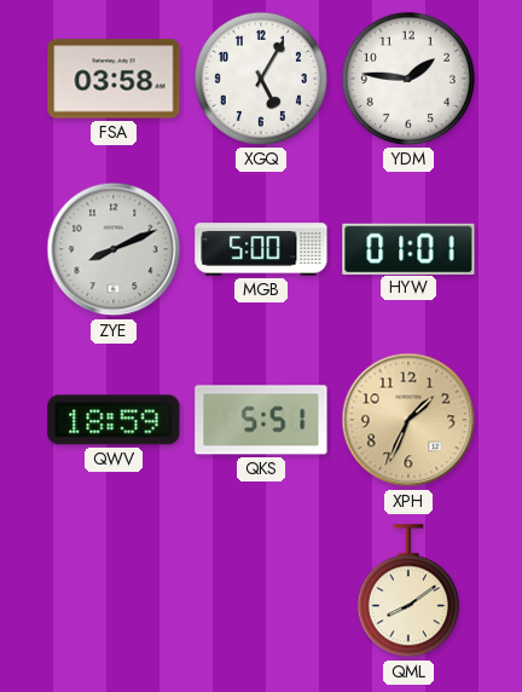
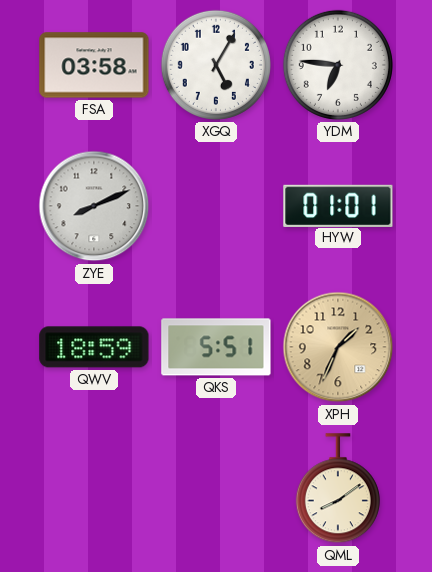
YDM: 1:46 -> 6:46
MGB: 5:00 -> none
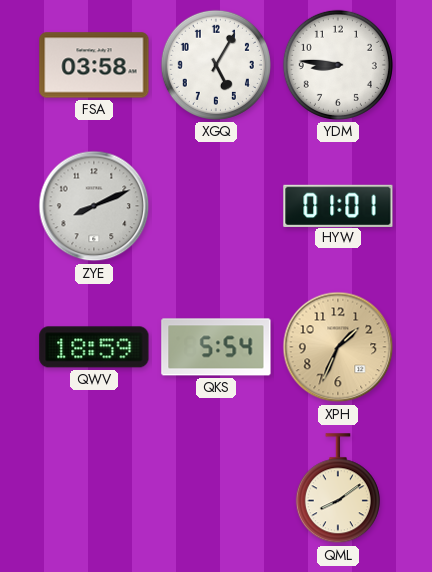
YDM: 6:46 -> 8:46
QKS: 5:51 -> 5:54
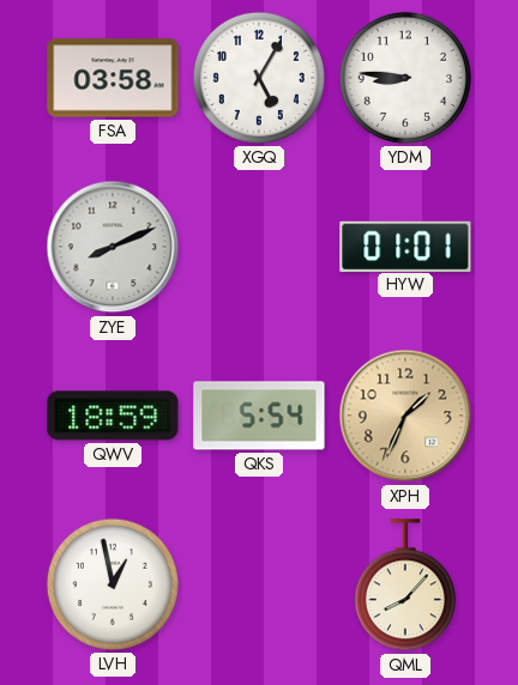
LVH: none -> 12:58
QML: 8:09 -> 8:07
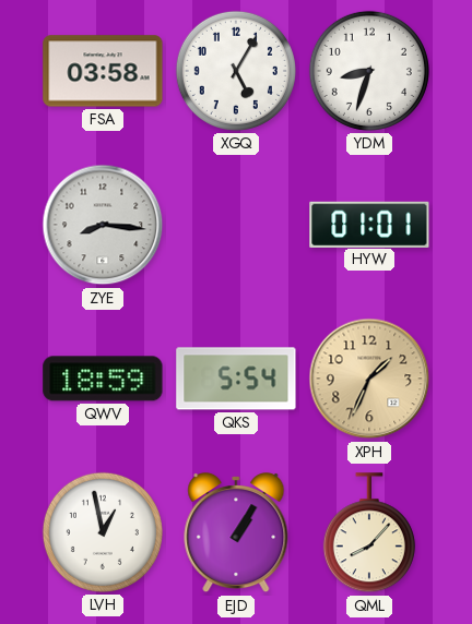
YDM: 8:46 -> 8:33
ZYE: 8:11 -> 8:16
EJD: none -> 1:05
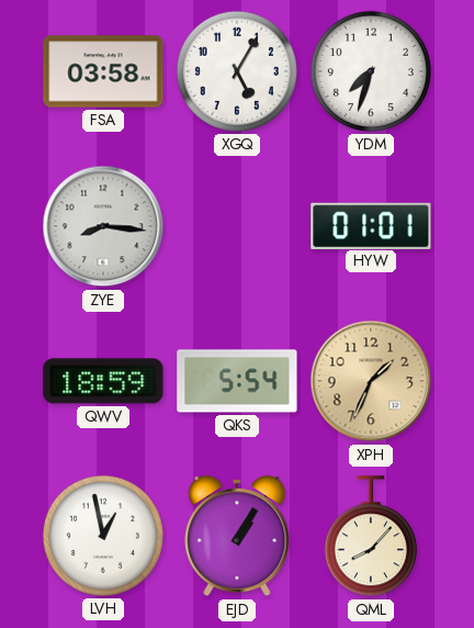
YDM: 8:33 -> 7:33
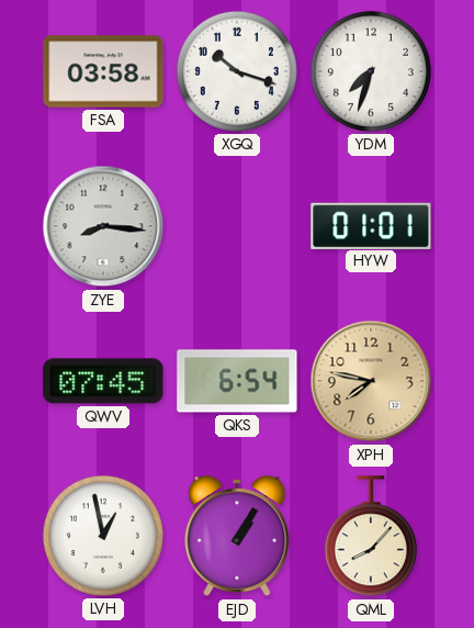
XGQ: 5:05 -> 10:18
QWV: 18:59 -> 07:45
QKS: 5:54 -> 6:54
XPH: 1:34 -> 7:47
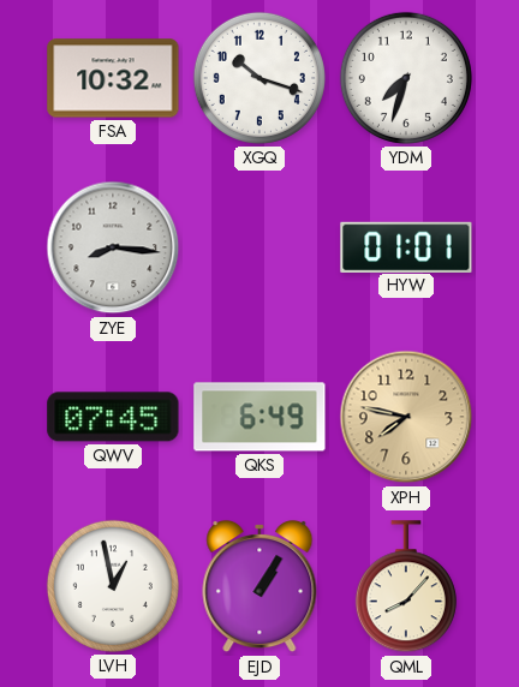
FSA: 03:58 -> 10:32
QKS: 6:54 -> 6:49
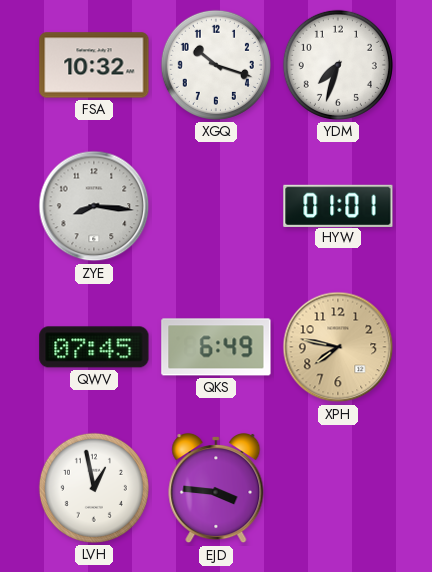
EJD: 1:05 -> 3:46
QML: 8:07 -> none
